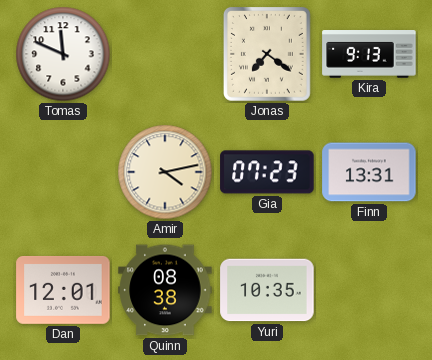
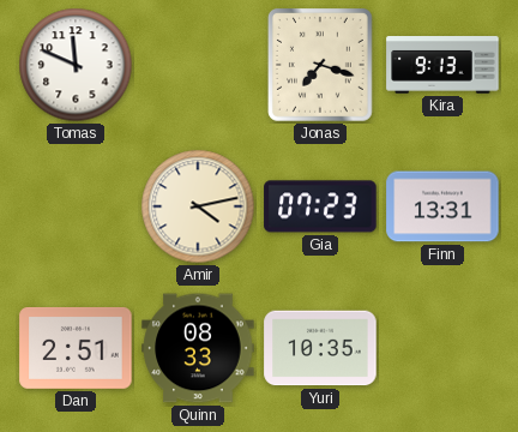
Jonas: 7:21 -> 7:18
Dan: 12:01 -> 2:51
Quinn: 08:38 -> 08:33
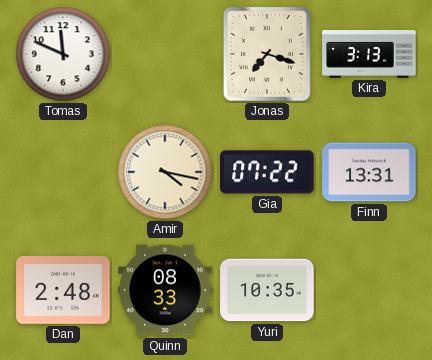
Kira: 9:13 -> 3:13
Amir: 4:13 -> 4:17
Gia: 07:23 -> 07:22
Dan: 2:51 -> 2:48
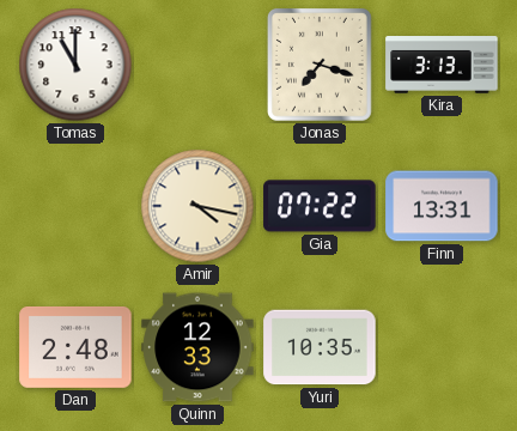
Tomas: 11:49 -> 11:00
Quinn: 08:33 -> 12:33
